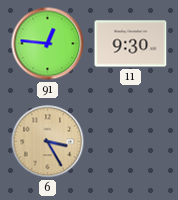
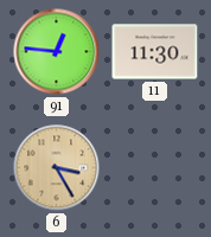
11: 9:30 -> 11:30
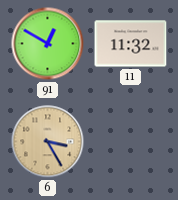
91: 12:46 -> 12:50
11: 11:30 -> 11:32
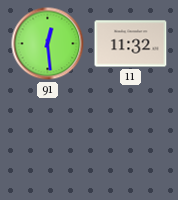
91: 12:50 -> 12:29
6: 3:25 -> none
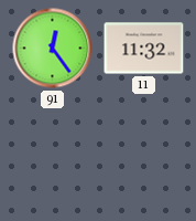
91: 12:29 -> 12:24
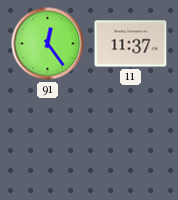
11: 11:32 -> 11:37
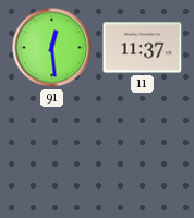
91: 12:24 -> 12:29
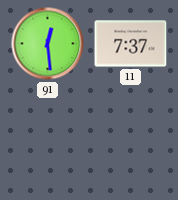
11: 11:37 -> 7:37
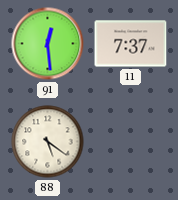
88: none -> 5:21
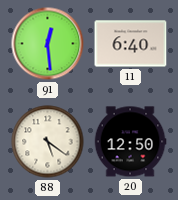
11: 7:37 -> 6:40
20: none -> 12:50
